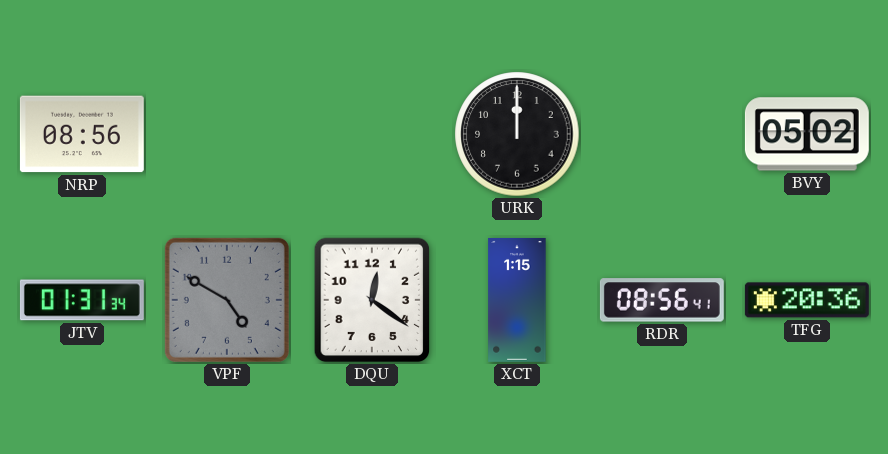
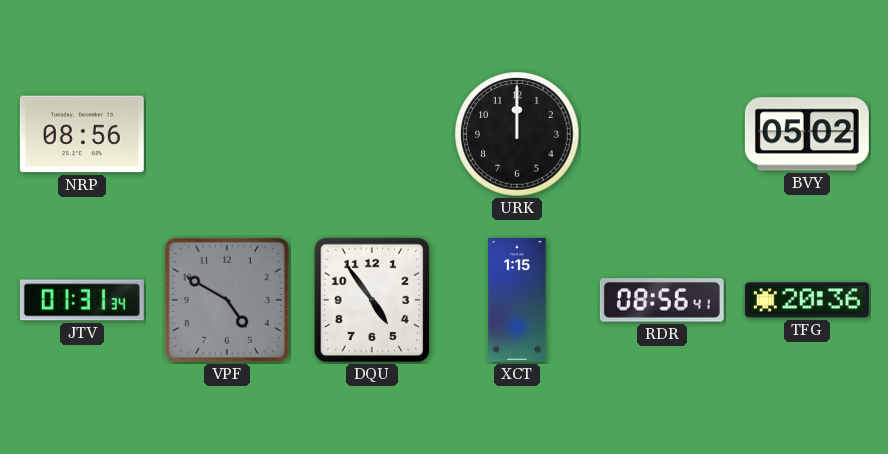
DQU: 12:21 -> 4:54
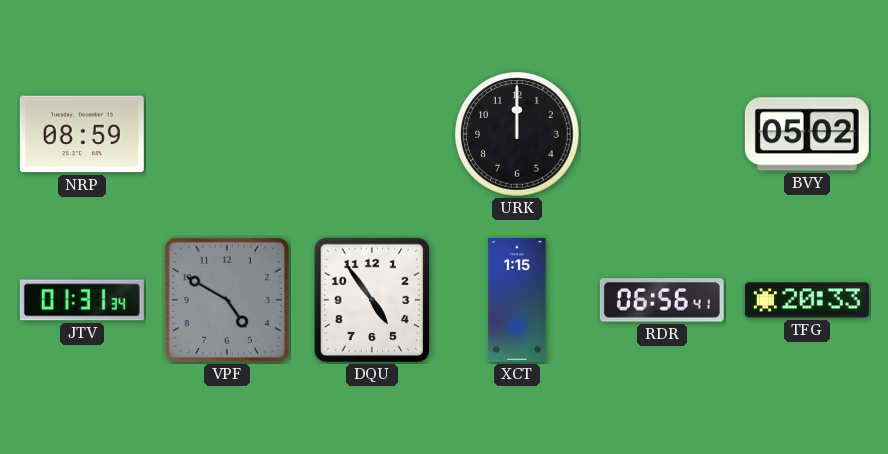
NRP: 08:56 -> 08:59
RDR: 08:56 -> 06:56
TFG: 20:36 -> 20:33
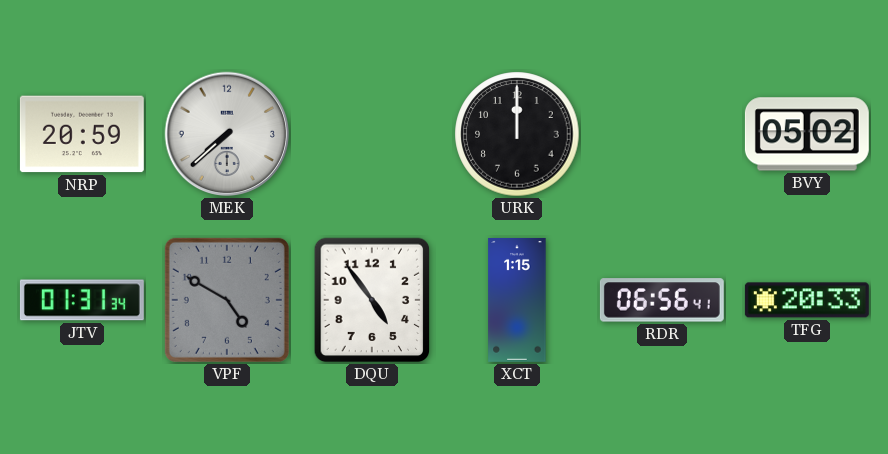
NRP: 08:59 -> 20:59
MEK: none -> 7:38
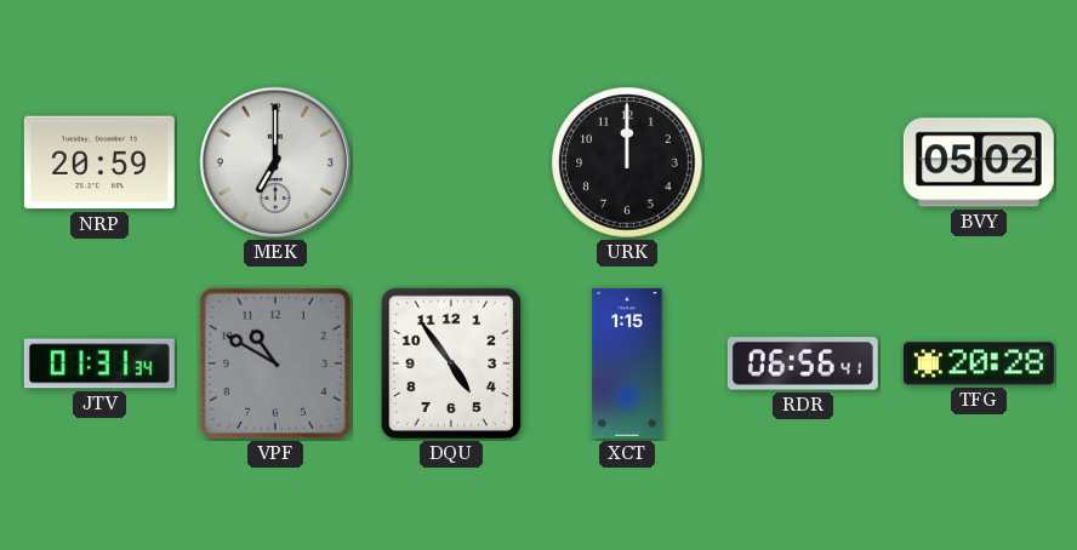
MEK: 7:38 -> 7:00
VPF: 4:50 -> 10:50
TFG: 20:33 -> 20:28
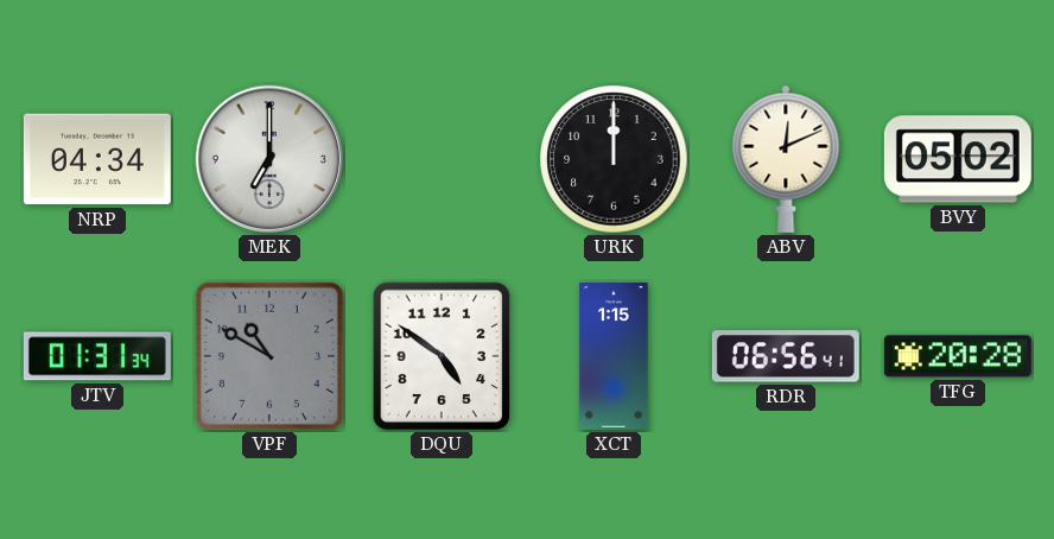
NRP: 20:59 -> 04:34
ABV: none -> 12:11
DQU: 4:54 -> 4:51
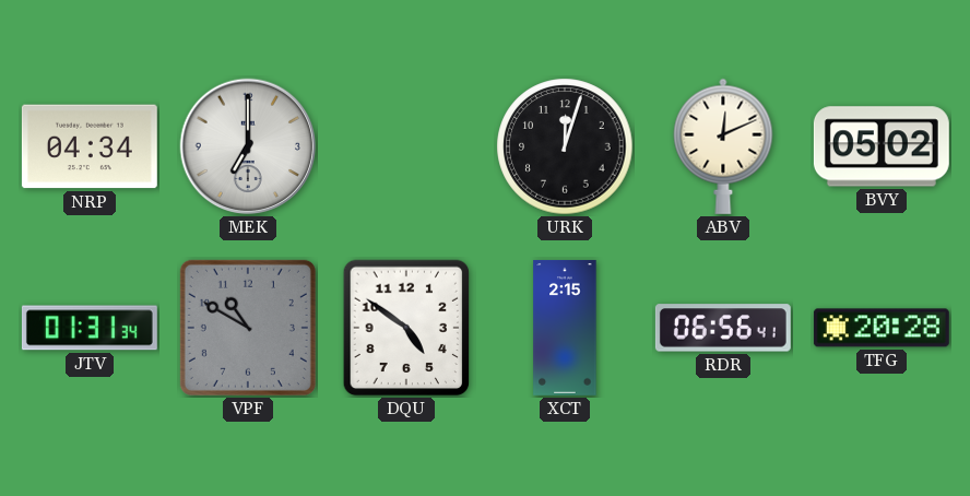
URK: 12:00 -> 12:03
XCT: 1:15 -> 2:15
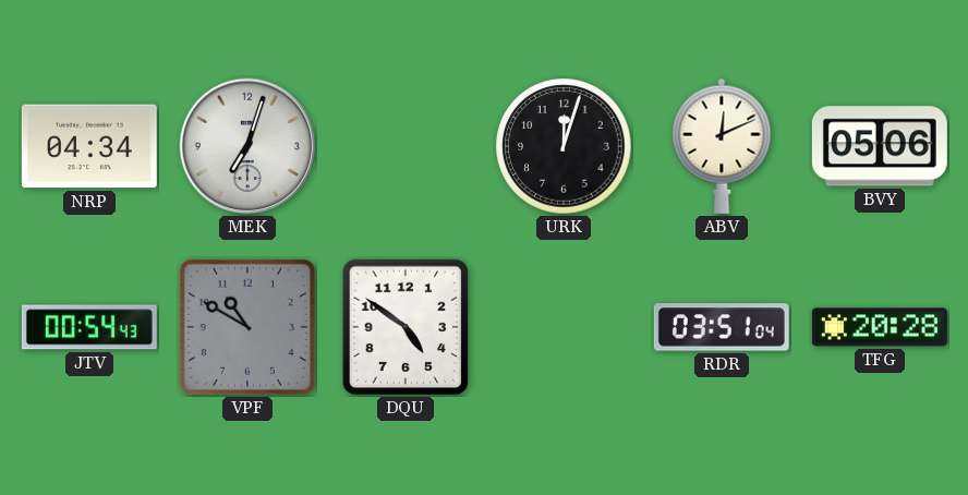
MEK: 7:00 -> 7:03
BVY: 05:02 -> 05:06
JTV: 01:31 -> 00:54
XCT: 2:15 -> none
RDR: 06:56 -> 03:51
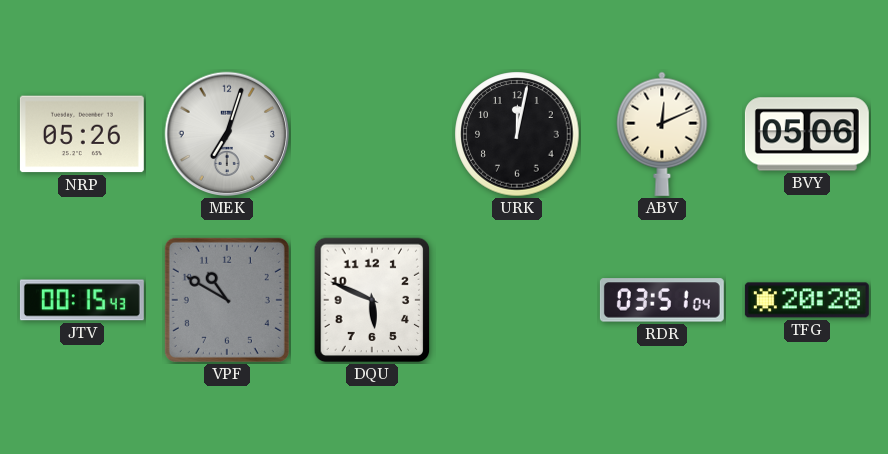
NRP: 04:34 -> 05:26
URK: 12:03 -> 12:02
JTV: 00:54 -> 00:15
DQU: 4:51 -> 5:49
